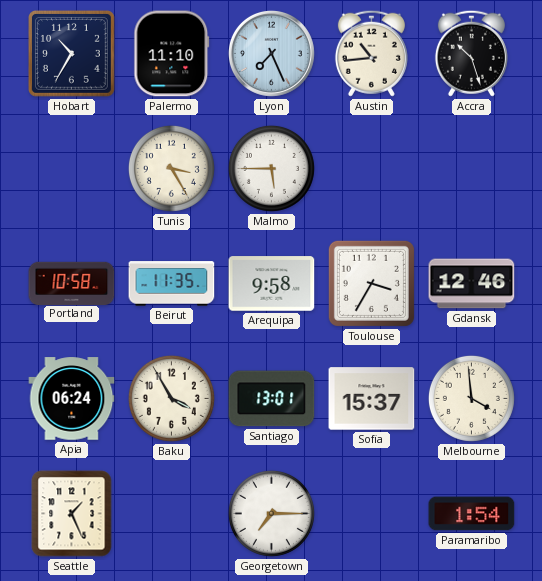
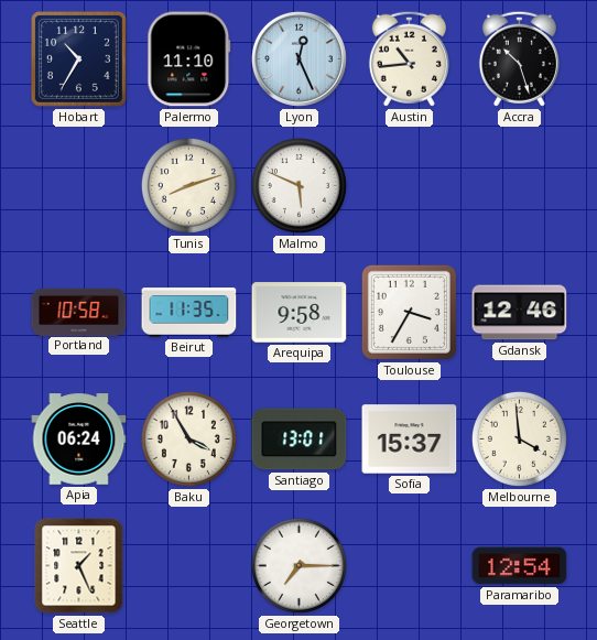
Lyon: 7:26 -> 12:26
Tunis: 3:25 -> 8:12
Malmo: 5:45 -> 5:49
Paramaribo: 1:54 -> 12:54
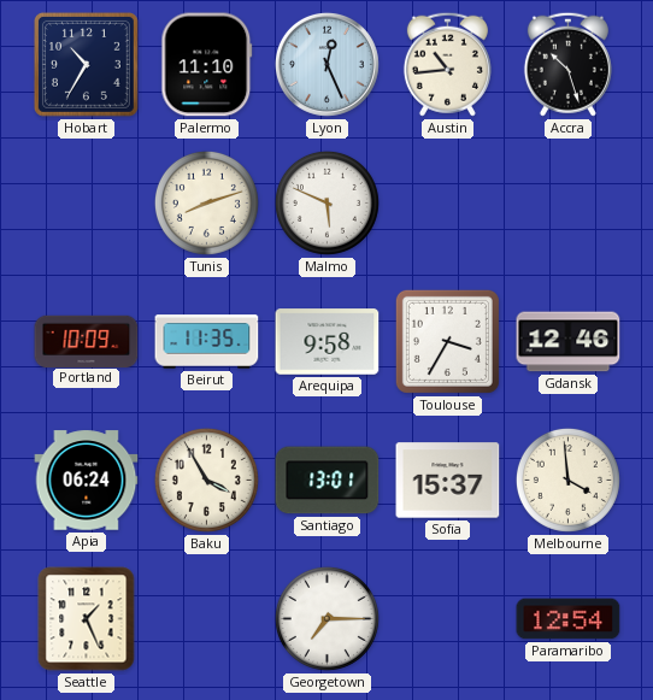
Portland: 10:58 -> 10:09
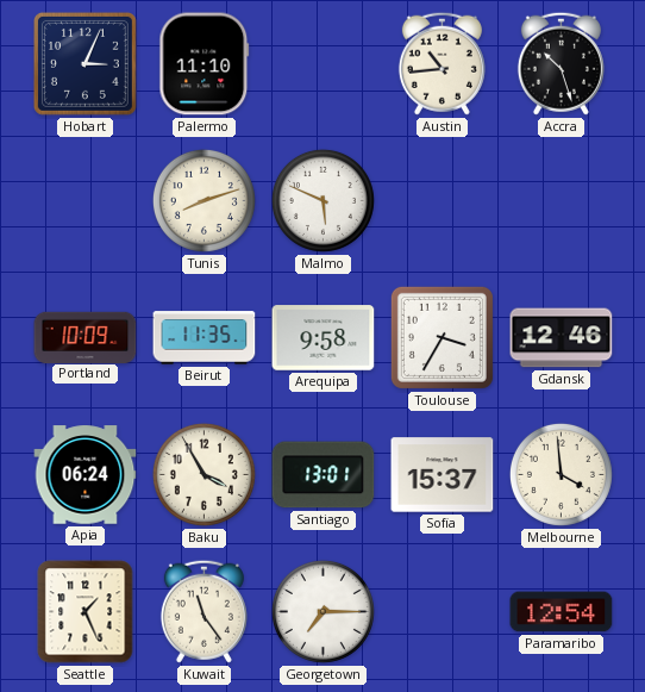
Hobart: 10:35 -> 3:04
Lyon: 12:26 -> none
Kuwait: none -> 11:24
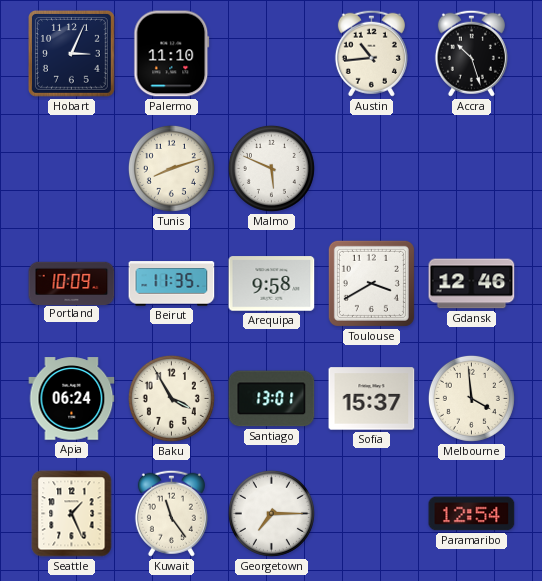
Toulouse: 3:35 -> 3:40
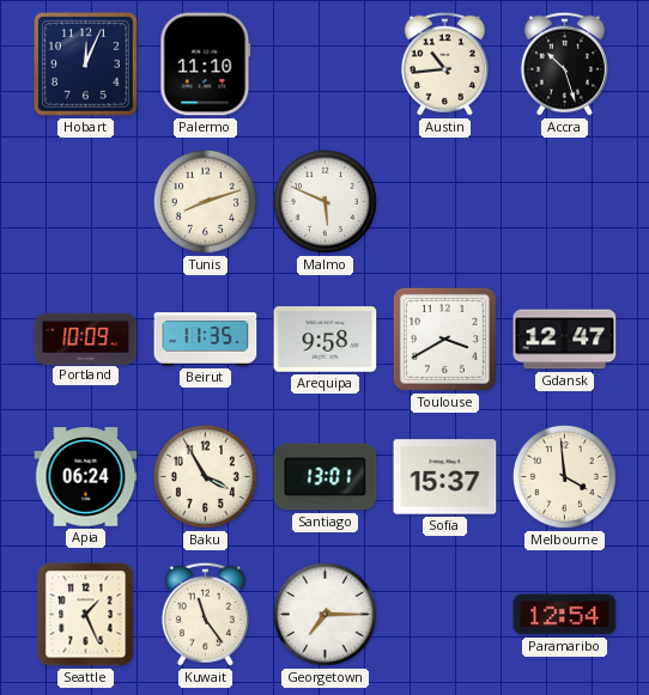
Hobart: 3:04 -> 12:04
Gdansk: 12:46 -> 12:47
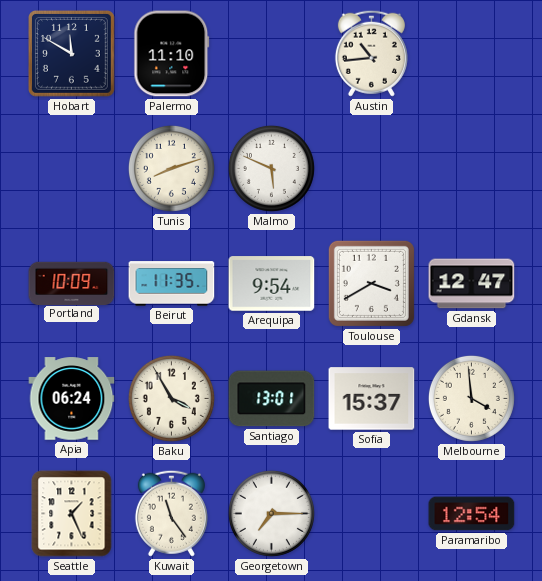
Hobart: 12:04 -> 11:50
Accra: 10:27 -> none
Arequipa: 9:58 -> 9:54
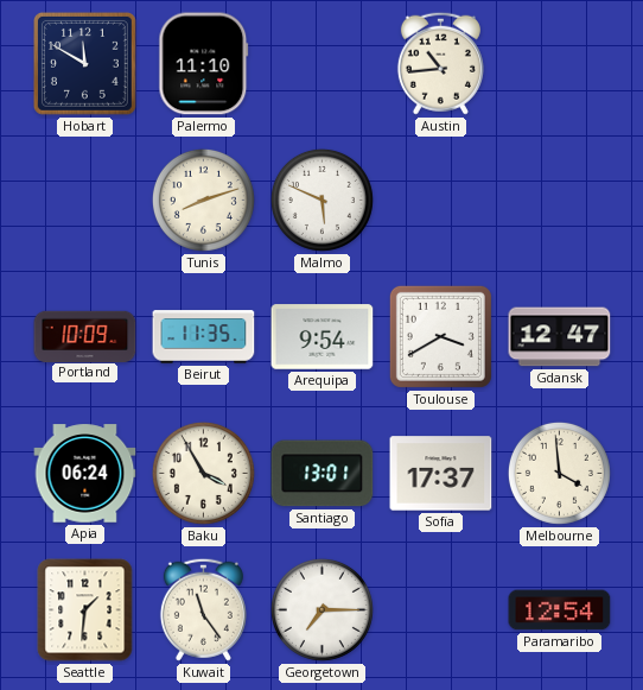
Sofia: 15:37 -> 17:37
Seattle: 1:26 -> 1:31
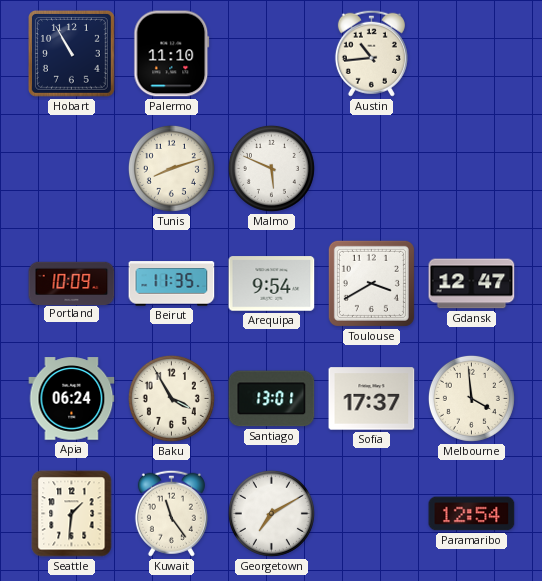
Hobart: 11:50 -> 10:55
Georgetown: 7:15 -> 7:10
